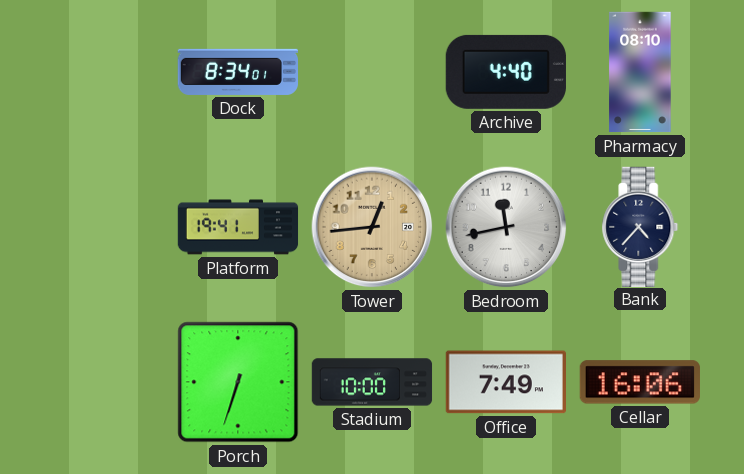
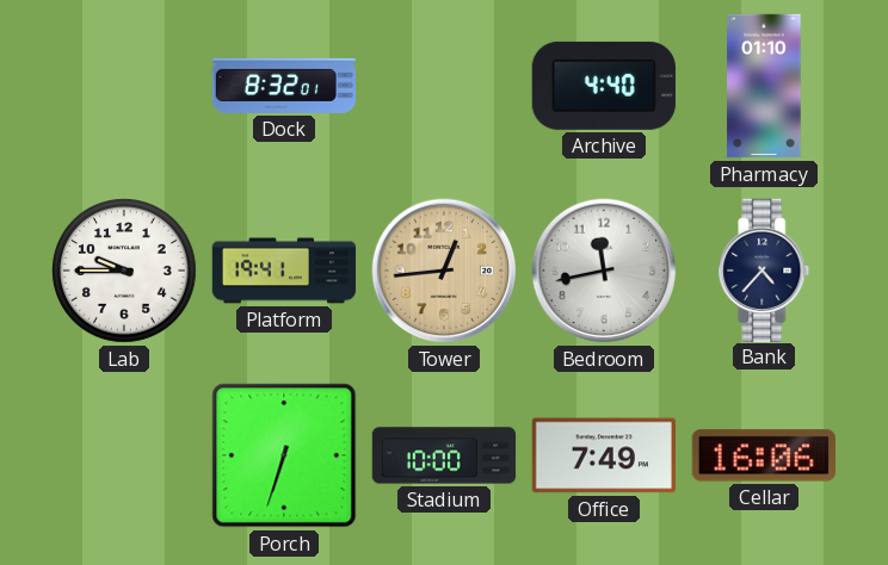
Dock: 8:34 -> 8:32
Pharmacy: 08:10 -> 01:10
Lab: none -> 9:45
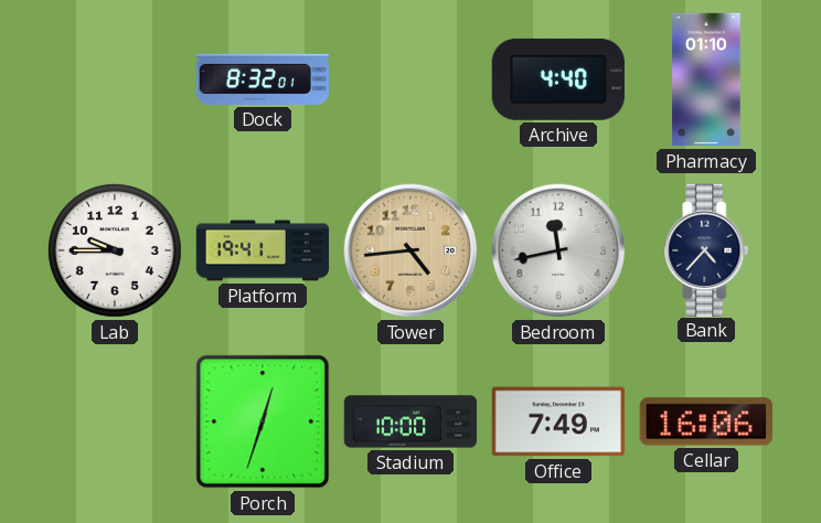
Tower: 12:44 -> 4:44
Porch: 6:33 -> 12:33
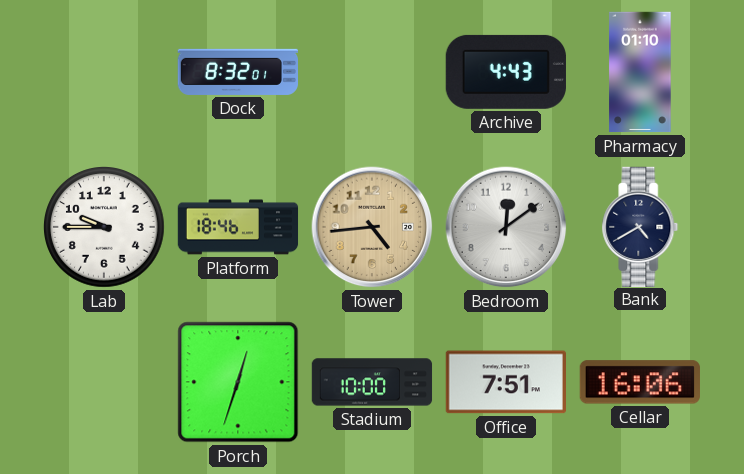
Archive: 4:40 -> 4:43
Platform: 19:41 -> 18:46
Bedroom: 11:43 -> 12:09
Bank: 4:37 -> 4:40
Office: 7:49 -> 7:51
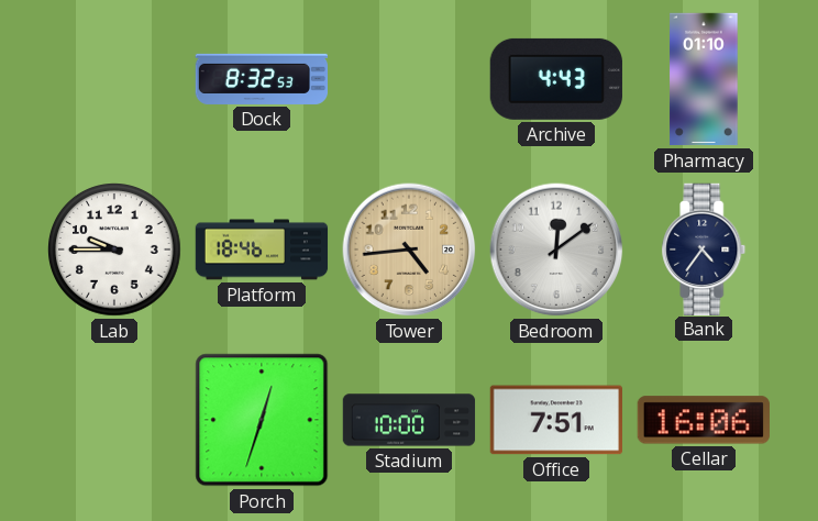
Dock: 8:32:01 -> 8:32:53
Bank: 4:40 -> 4:36
